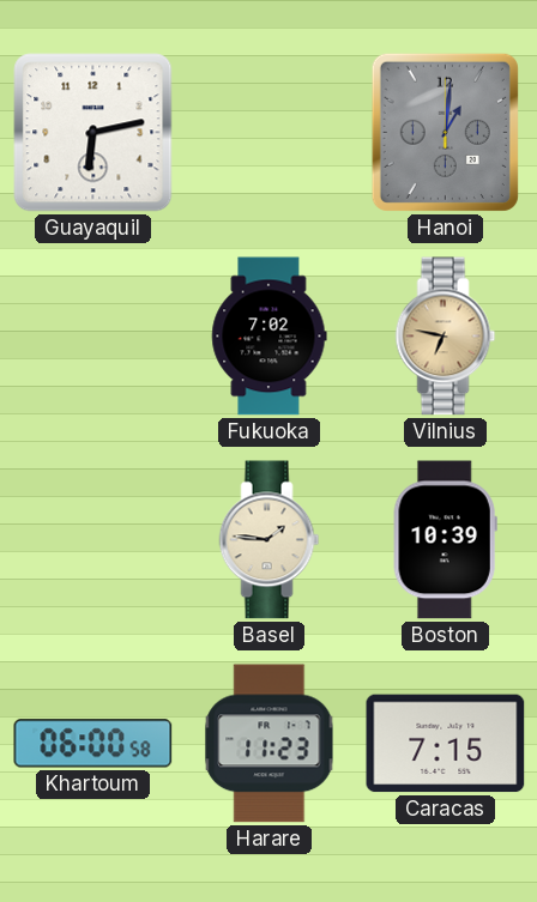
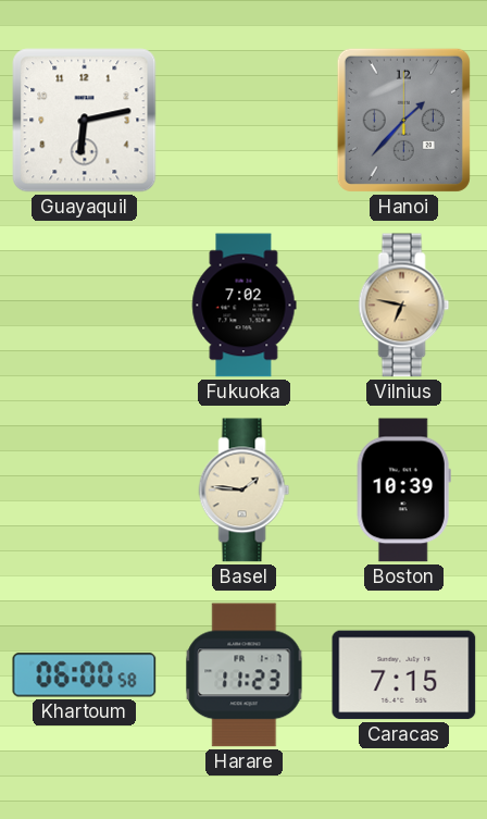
Hanoi: 1:01 -> 1:37
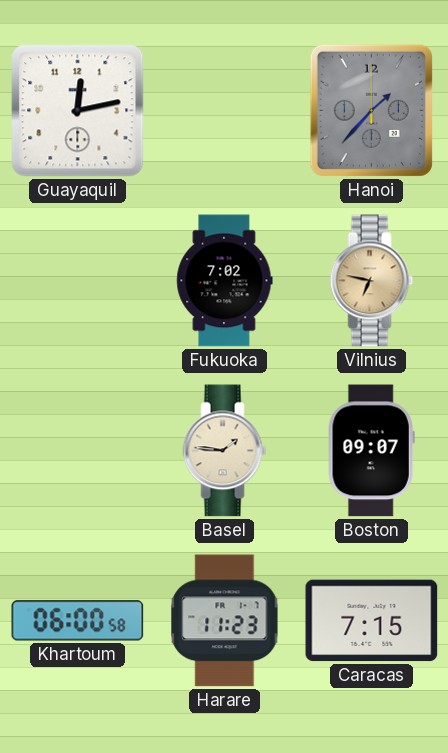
Guayaquil: 6:13 -> 12:13
Boston: 10:39 -> 09:07
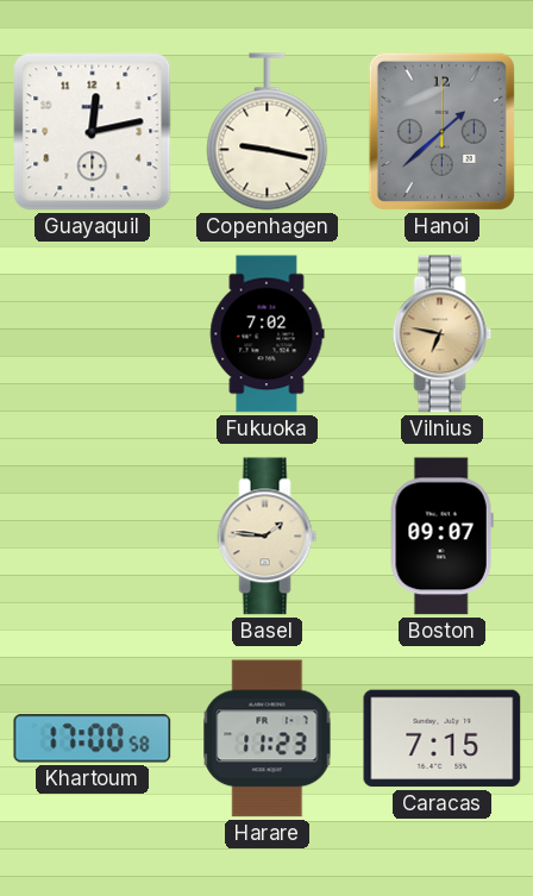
Copenhagen: none -> 9:17
Hanoi: 1:37 -> 1:38
Khartoum: 06:00 -> 17:00
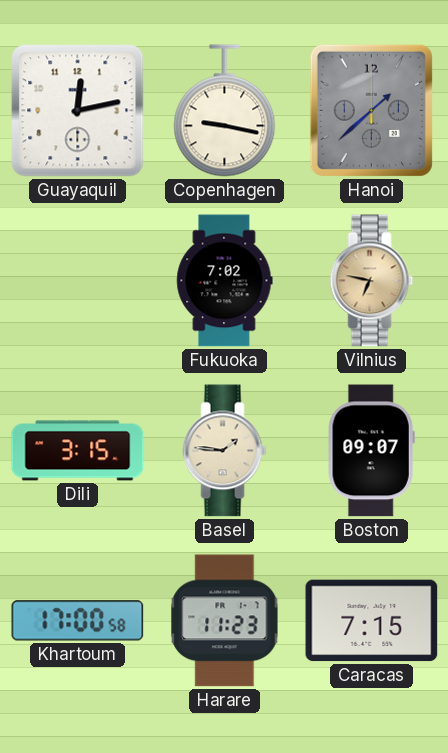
Dili: none -> 3:15
